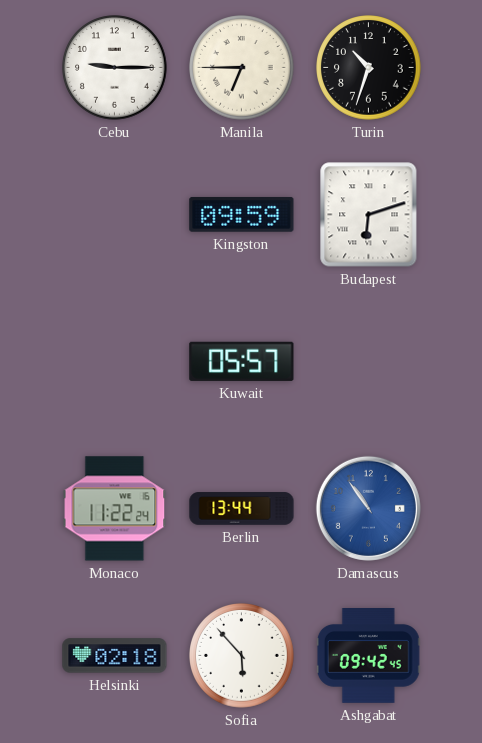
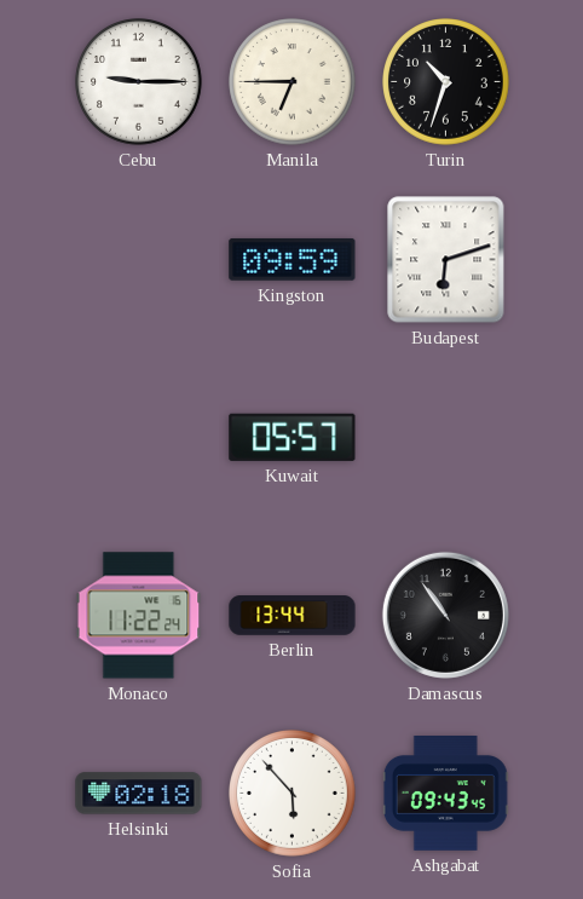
Damascus dial: blue -> black
Ashgabat: 09:42 -> 09:43
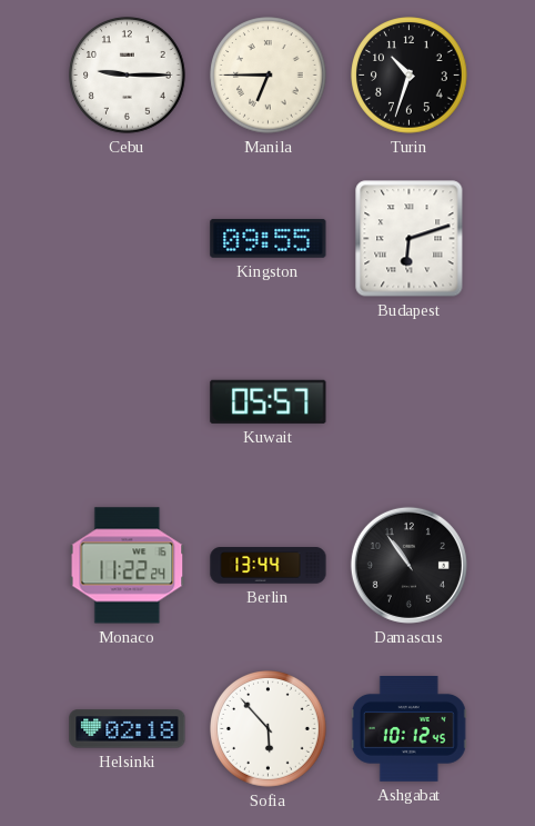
Kingston: 09:59 -> 09:55
Ashgabat: 09:43 -> 10:12
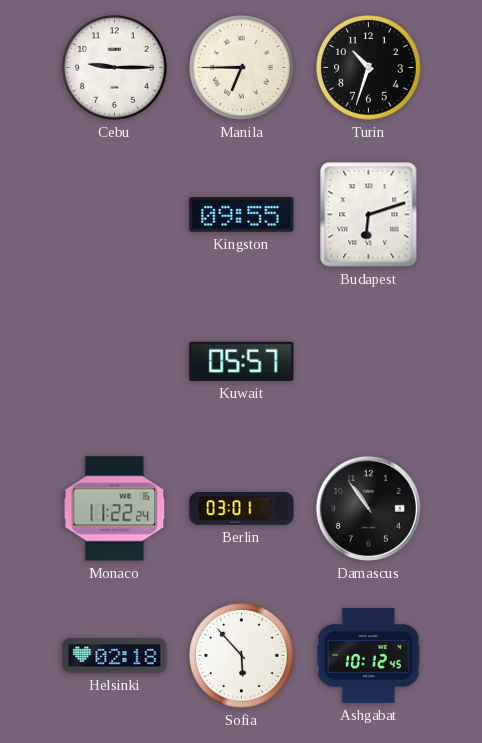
Berlin: 13:44 -> 03:01
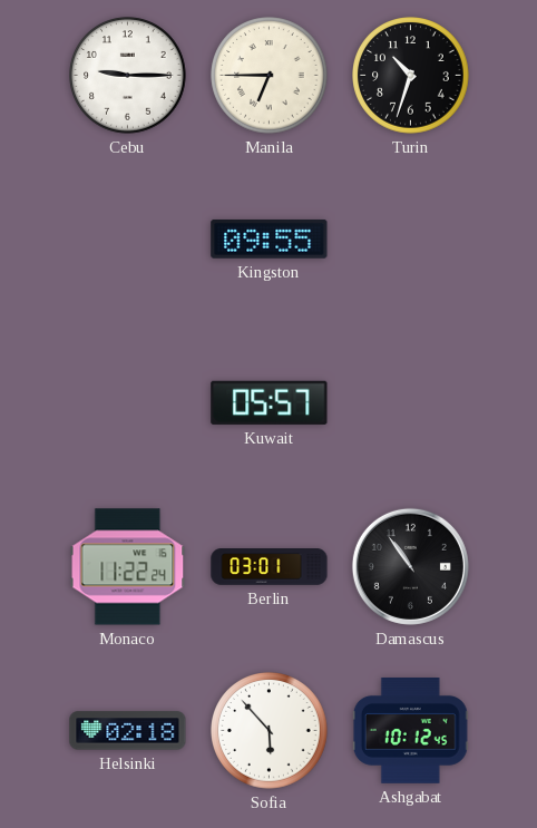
Budapest: 6:12 -> none
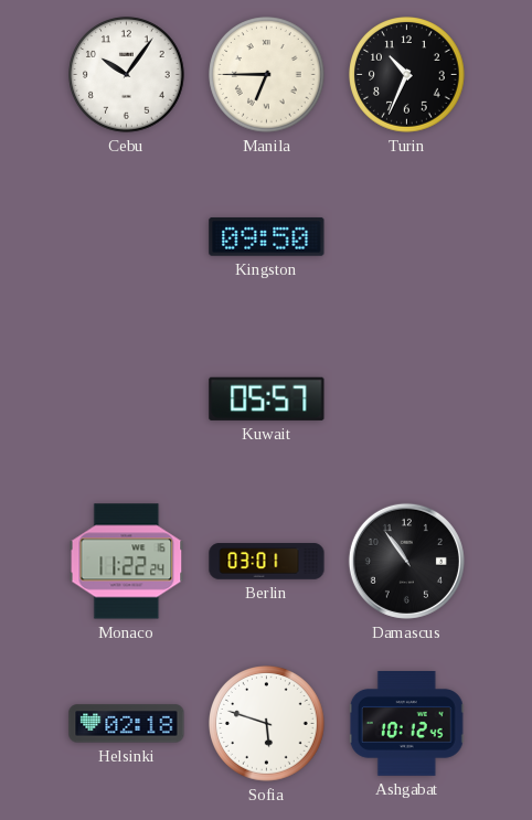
Cebu: 9:15 -> 10:06
Turin: 10:33 -> 10:34
Kingston: 09:55 -> 09:50
Sofia: 5:53 -> 5:48
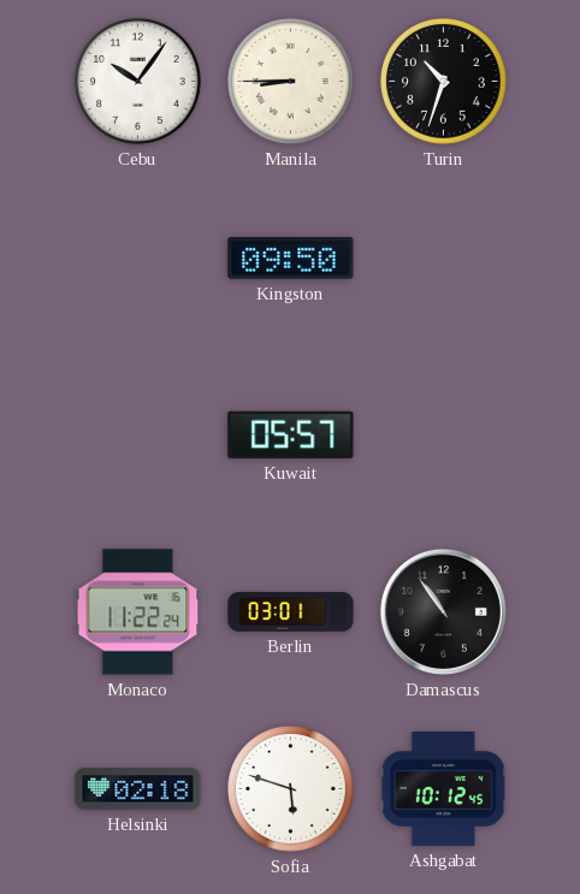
Manila: 6:45 -> 8:45
Turin: 10:34 -> 10:33
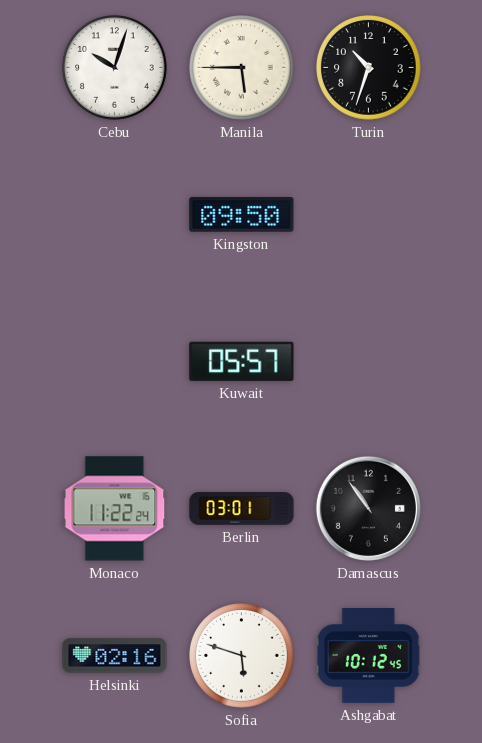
Cebu: 10:06 -> 10:03
Manila: 8:45 -> 5:45
Helsinki: 02:18 -> 02:16
